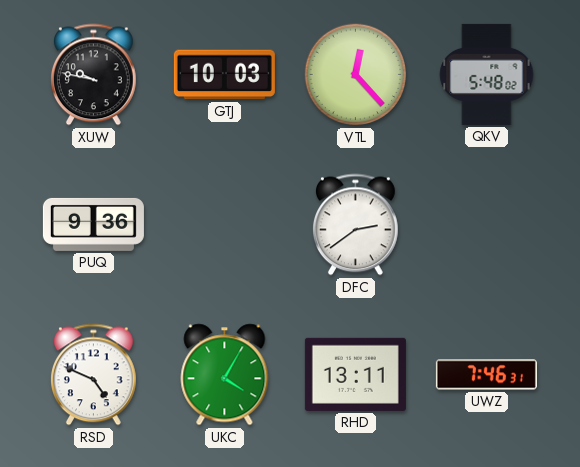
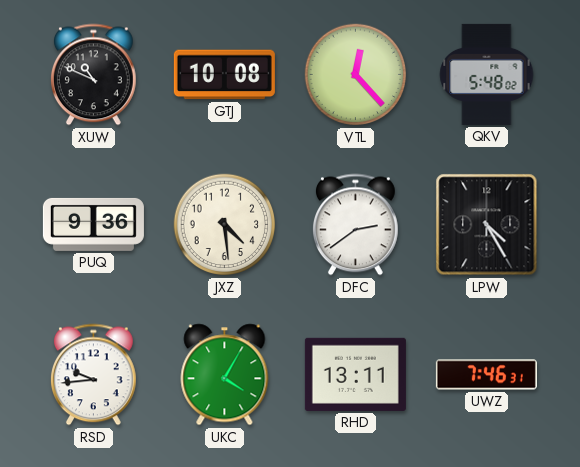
XUW: 9:47 -> 10:49
GTJ: 10:03 -> 10:08
JXZ: none -> 4:29
LPW: none -> 4:25
RSD: 4:49 -> 9:44
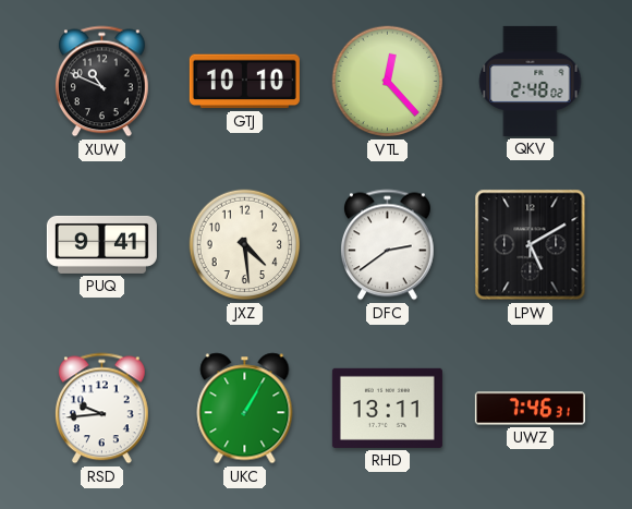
GTJ: 10:08 -> 10:10
QKV: 5:48 -> 2:48
PUQ: 9:36 -> 9:41
LPW: 4:25 -> 5:10
UKC: 4:05 -> 1:05
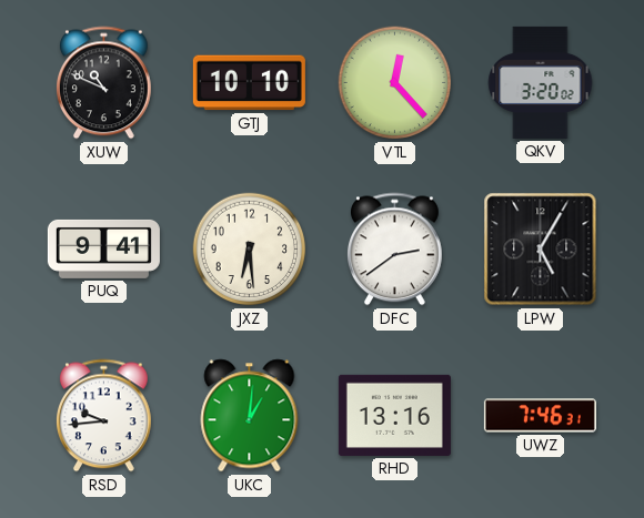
QKV: 2:48 -> 3:20
JXZ: 4:29 -> 6:29
LPW: 5:10 -> 5:05
UKC: 1:05 -> 1:01
RHD: 13:11 -> 13:16
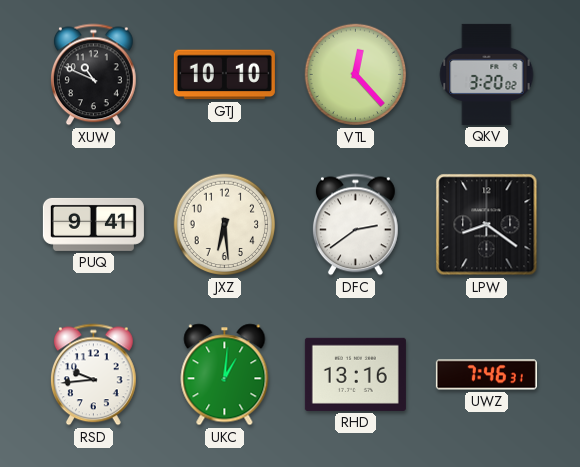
LPW: 5:05 -> 8:21
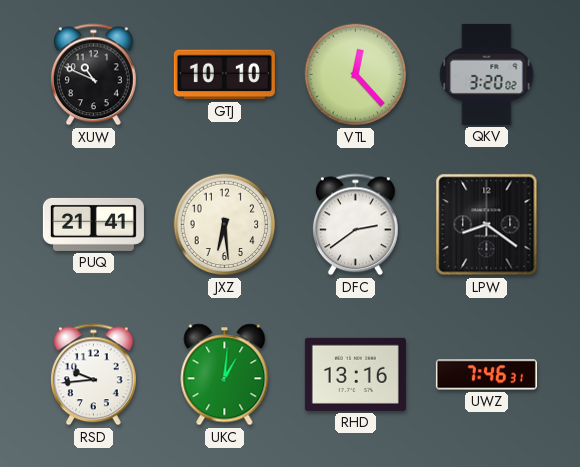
PUQ: 9:41 -> 21:41
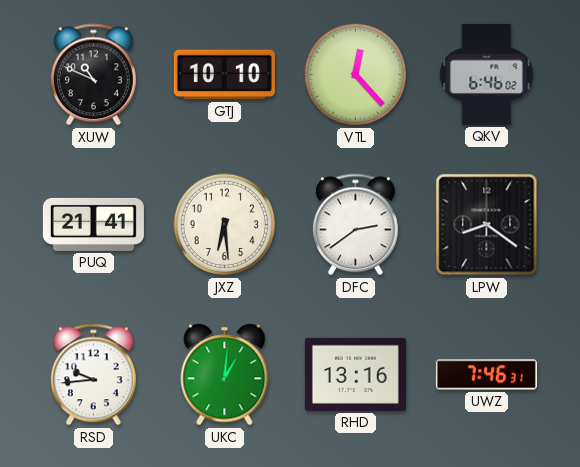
QKV: 3:20 -> 6:46
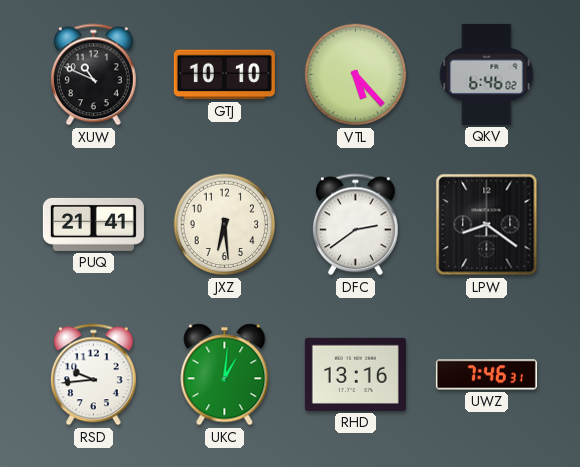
VTL: 12:23 -> 5:23
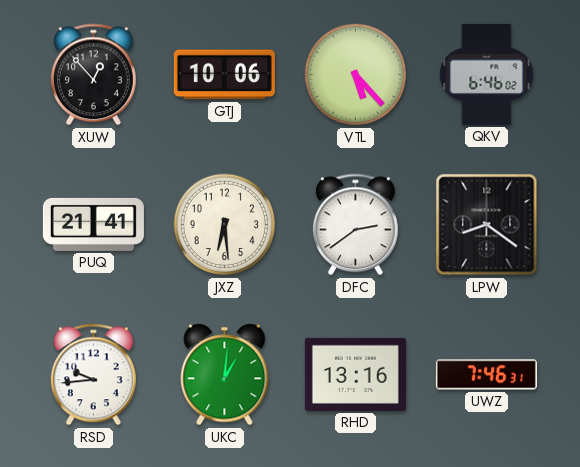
XUW: 10:49 -> 12:53
GTJ: 10:10 -> 10:06
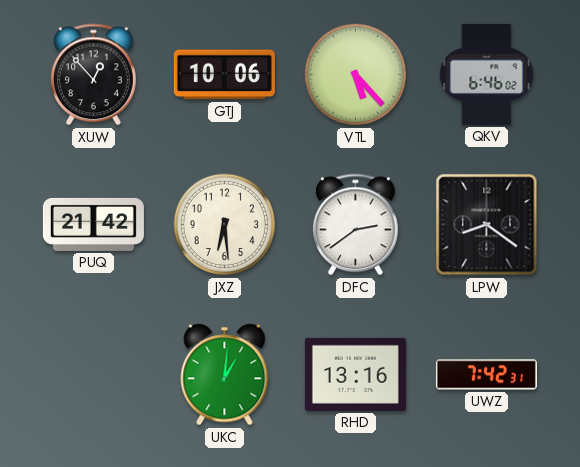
PUQ: 21:41 -> 21:42
RSD: 9:44 -> none
UWZ: 7:46 -> 7:42
